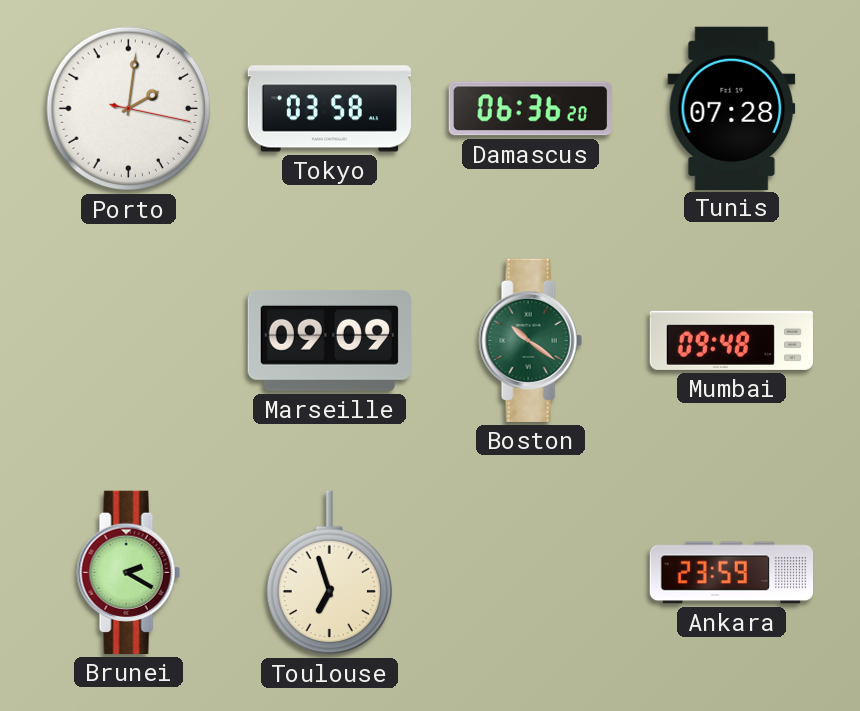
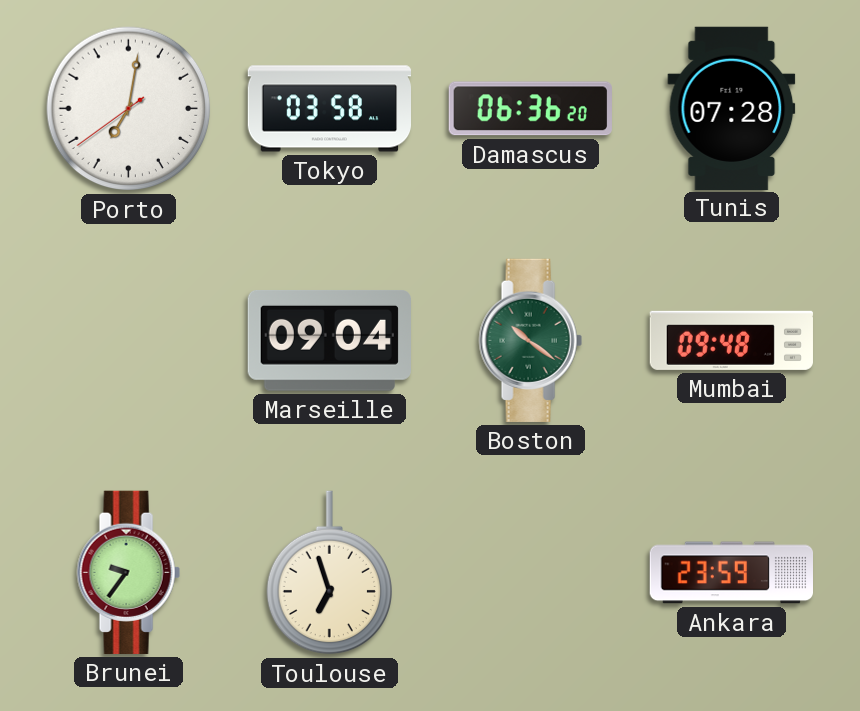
Porto: 2:01 -> 7:01
Marseille: 09:09 -> 09:04
Brunei: 2:20 -> 9:36
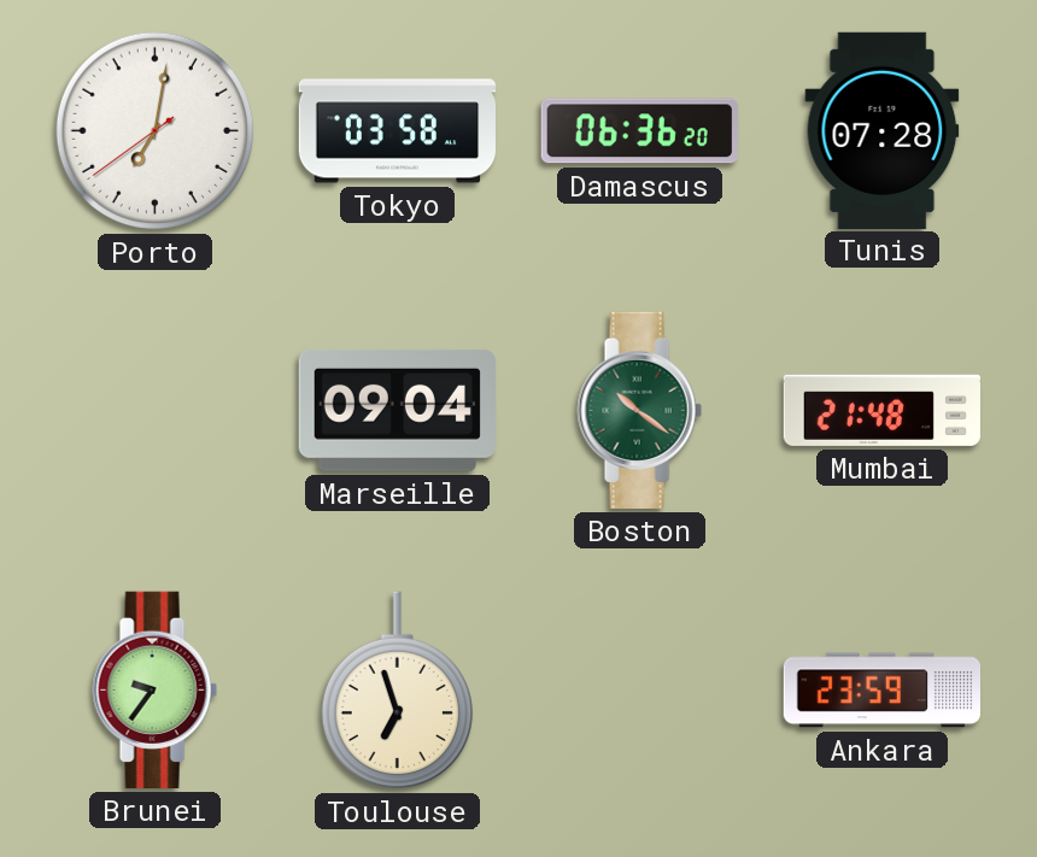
Mumbai: 09:48 -> 21:48
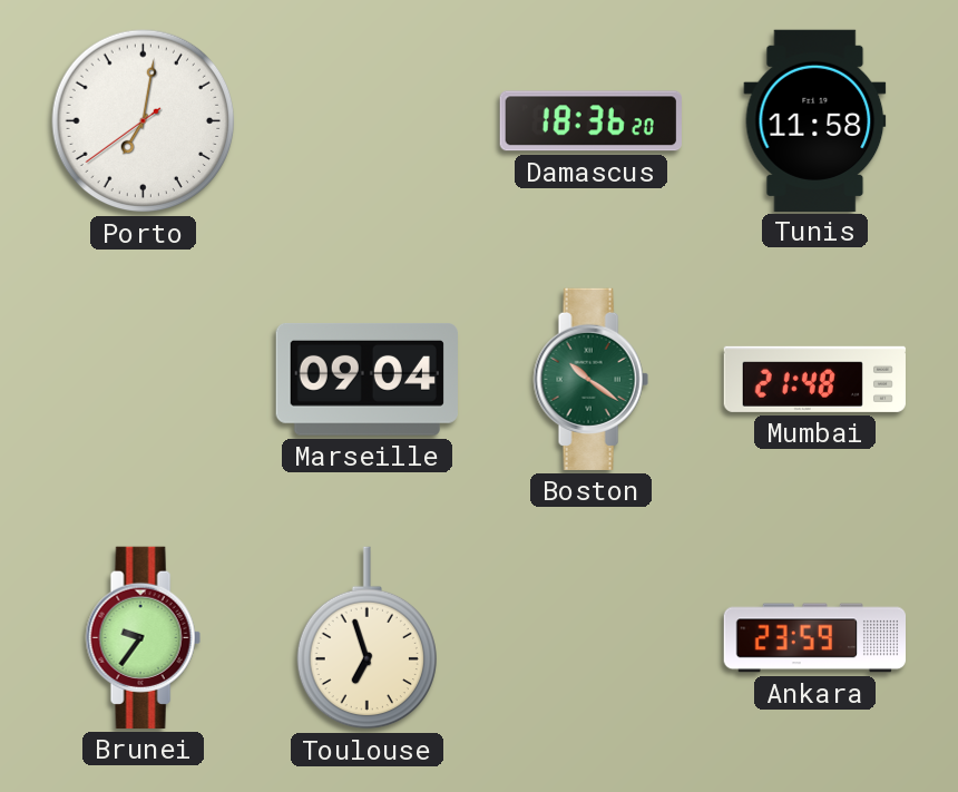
Tokyo: 03:58 -> none
Damascus: 06:36 -> 18:36
Tunis: 07:28 -> 11:58
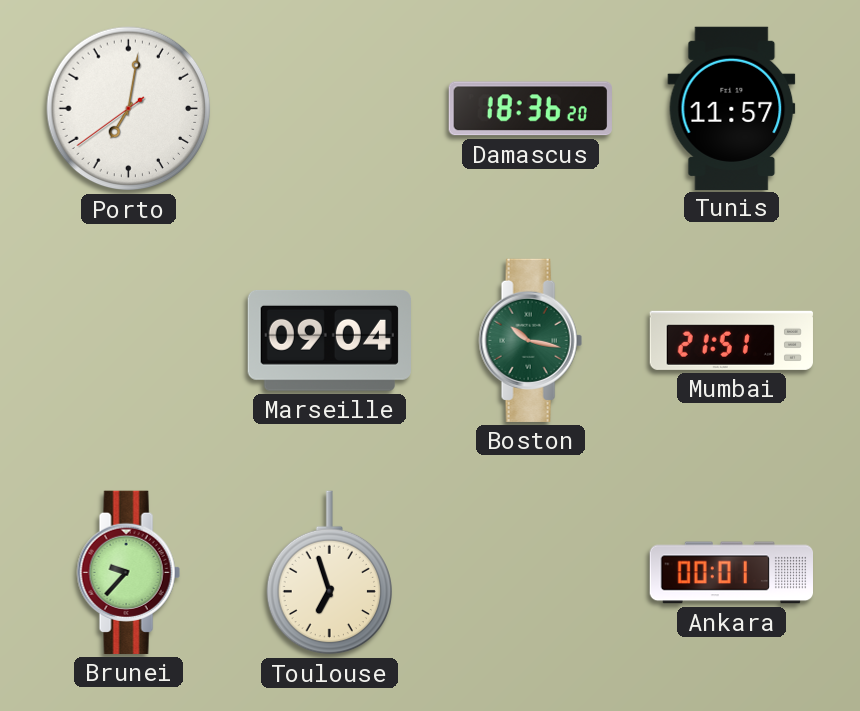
Tunis: 11:58 -> 11:57
Boston: 10:21 -> 10:17
Mumbai: 21:48 -> 21:51
Brunei: 9:36 -> 9:37
Ankara: 23:59 -> 00:01
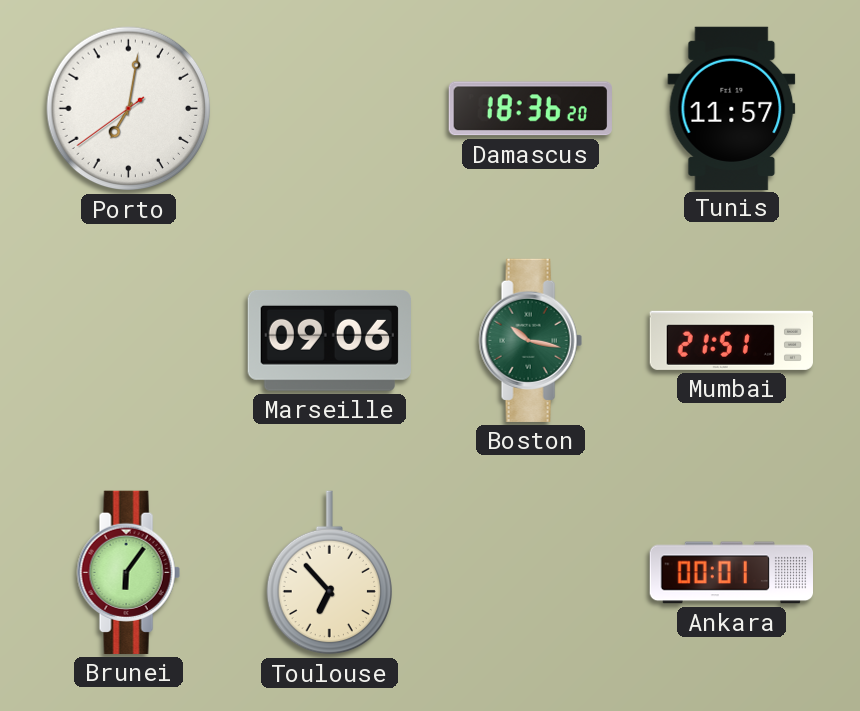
Marseille: 09:04 -> 09:06
Brunei: 9:37 -> 6:06
Toulouse: 6:57 -> 6:53
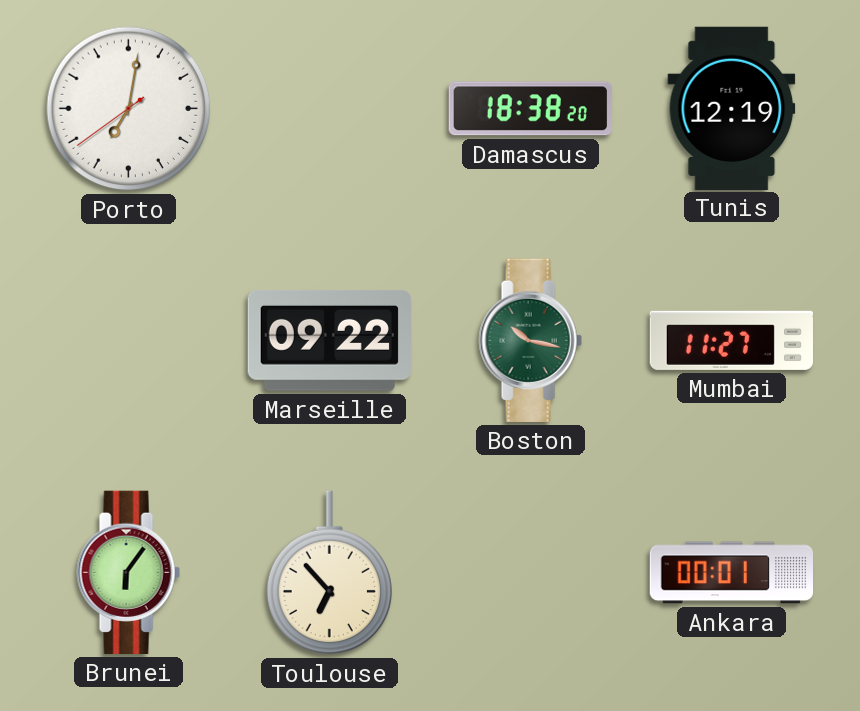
Damascus: 18:36 -> 18:38
Tunis: 11:57 -> 12:19
Marseille: 09:06 -> 09:22
Mumbai: 21:51 -> 11:27
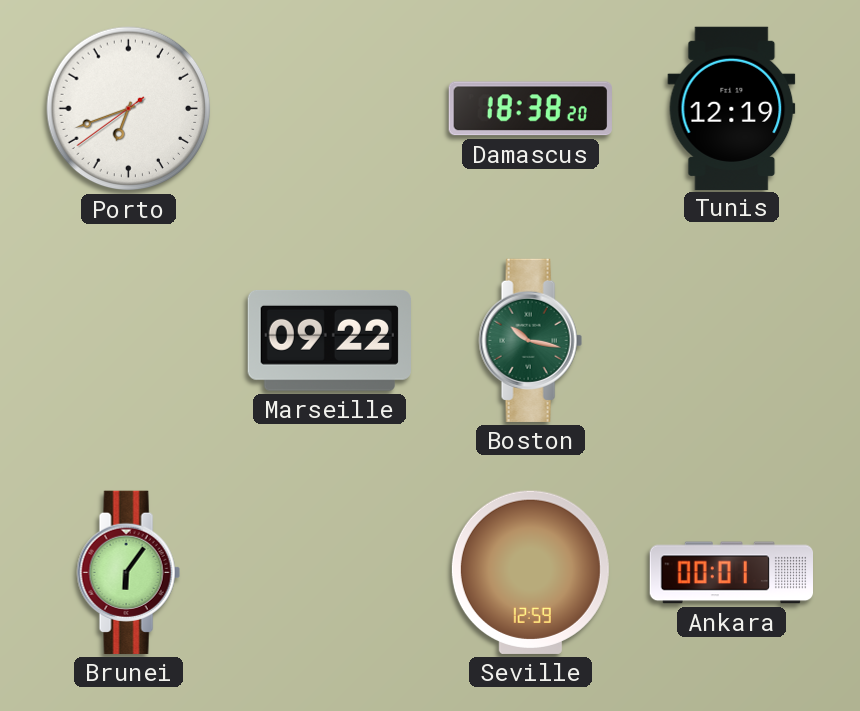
Porto: 7:01 -> 6:41
Mumbai: 11:27 -> none
Toulouse: 6:53 -> none
Seville: none -> 12:59
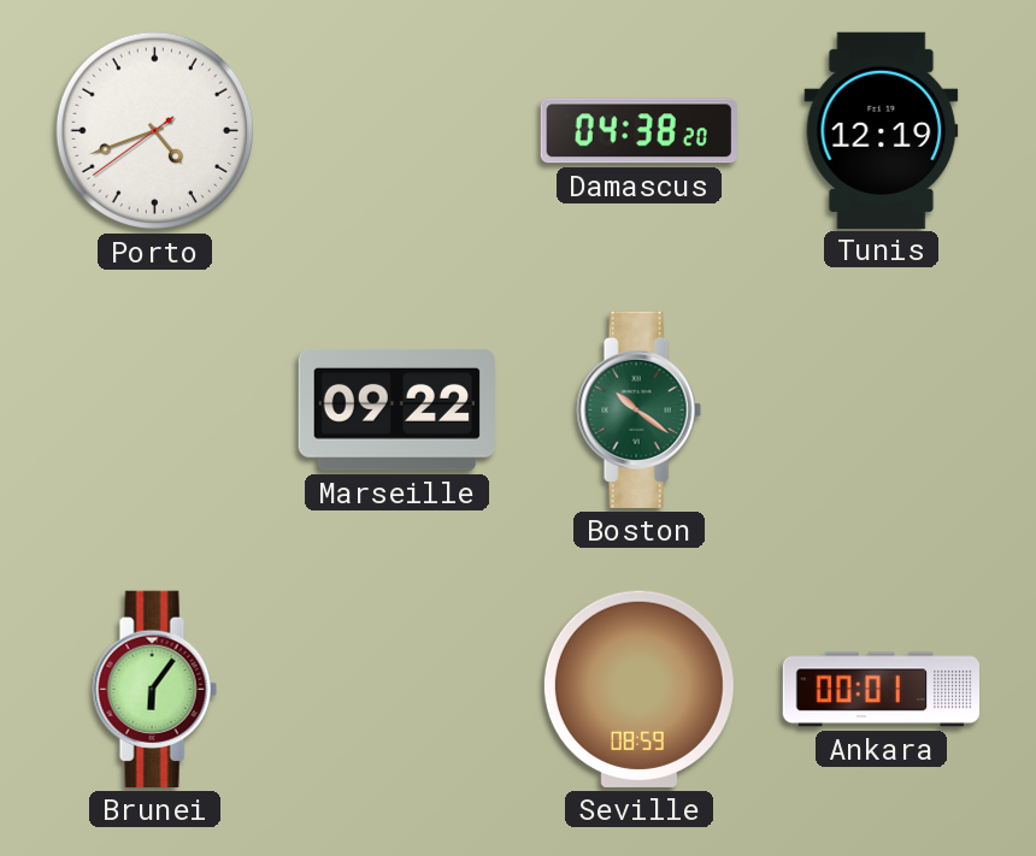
Porto: 6:41 -> 4:41
Damascus: 18:38 -> 04:38
Boston: 10:17 -> 10:21
Seville: 12:59 -> 08:59
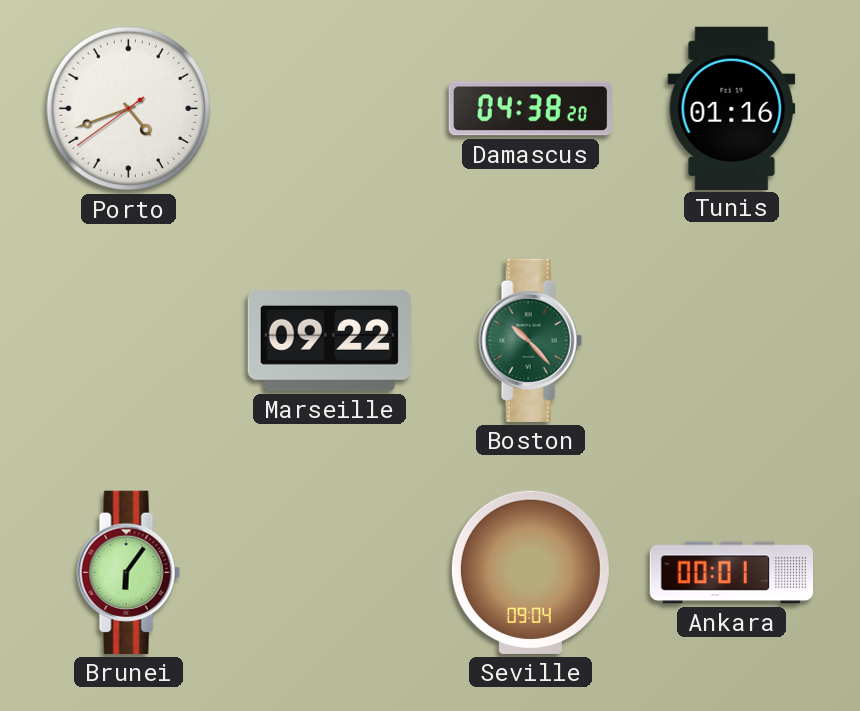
Tunis: 12:19 -> 01:16
Boston: 10:21 -> 10:23
Seville: 08:59 -> 09:04
